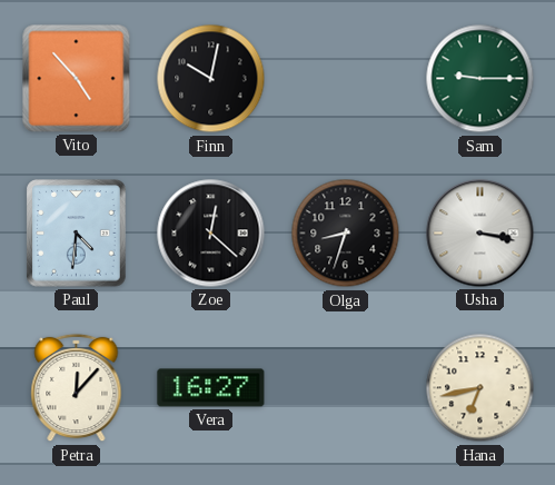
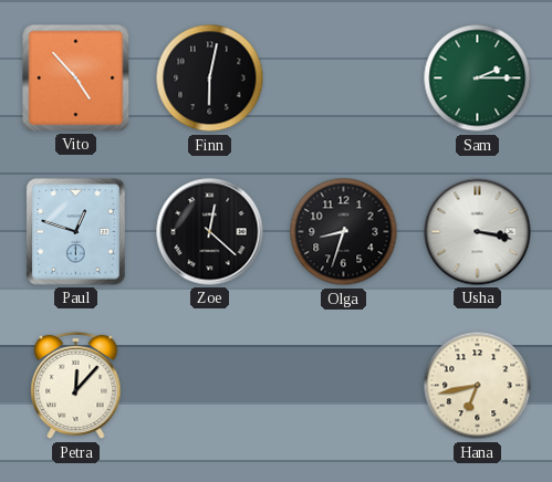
Finn: 10:02 -> 6:02
Sam: 9:15 -> 2:15
Paul: 4:31 -> 12:48
Vera: 16:27 -> none
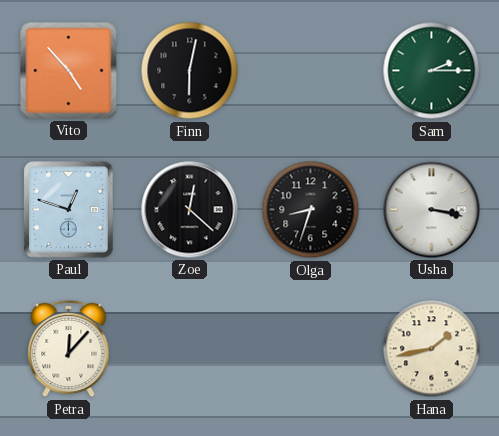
Hana: 6:43 -> 1:43
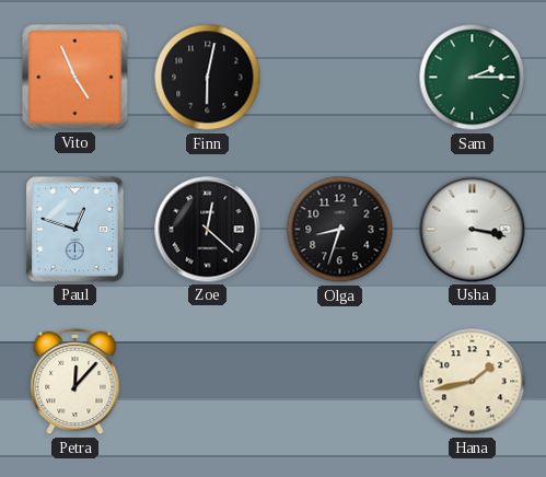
Vito: 4:53 -> 4:56
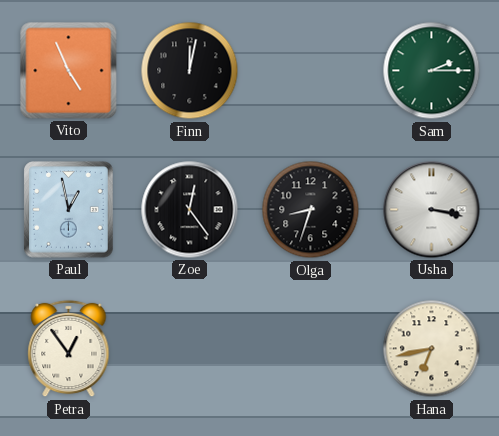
Finn: 6:02 -> 12:02
Paul: 12:48 -> 12:58
Zoe: 12:22 -> 12:24
Petra: 12:07 -> 12:54
Hana: 1:43 -> 6:43
